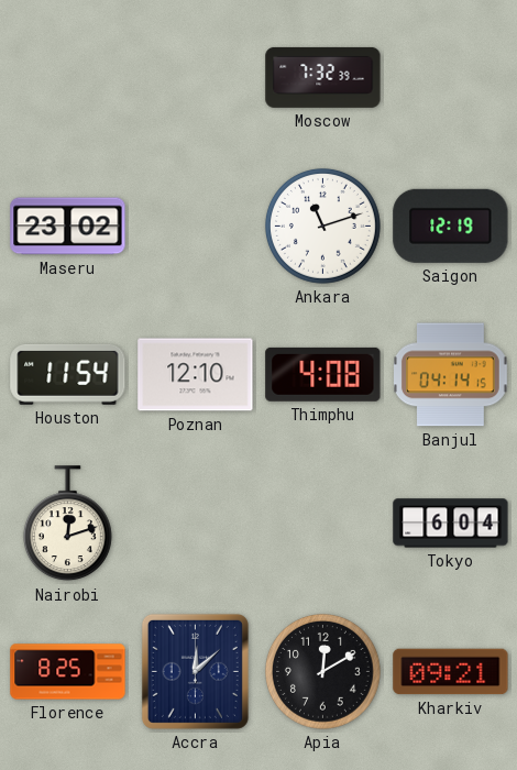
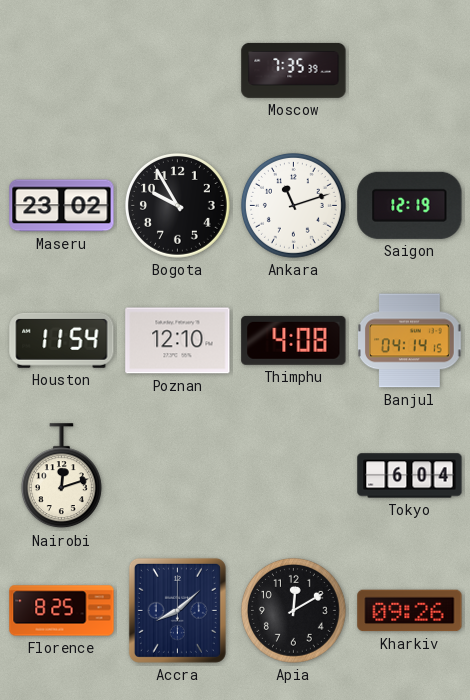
Moscow: 7:32 -> 7:35
Bogota: none -> 9:55
Accra: 12:08 -> 8:08
Kharkiv: 09:21 -> 09:26
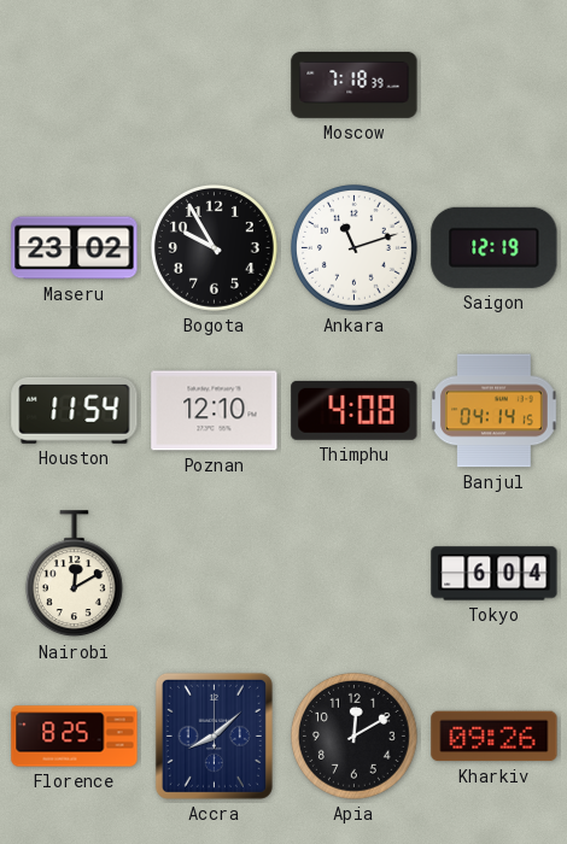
Moscow: 7:35 -> 7:18
Nairobi: 12:12 -> 12:10
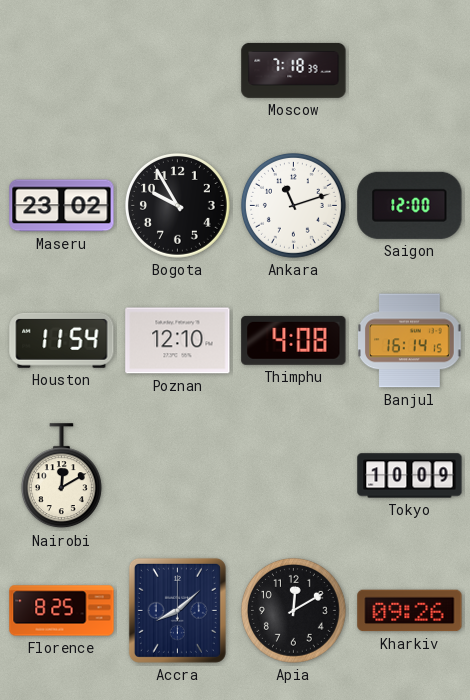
Saigon: 12:19 -> 12:00
Banjul: 04:14 -> 16:14
Tokyo: 6:04 -> 10:09
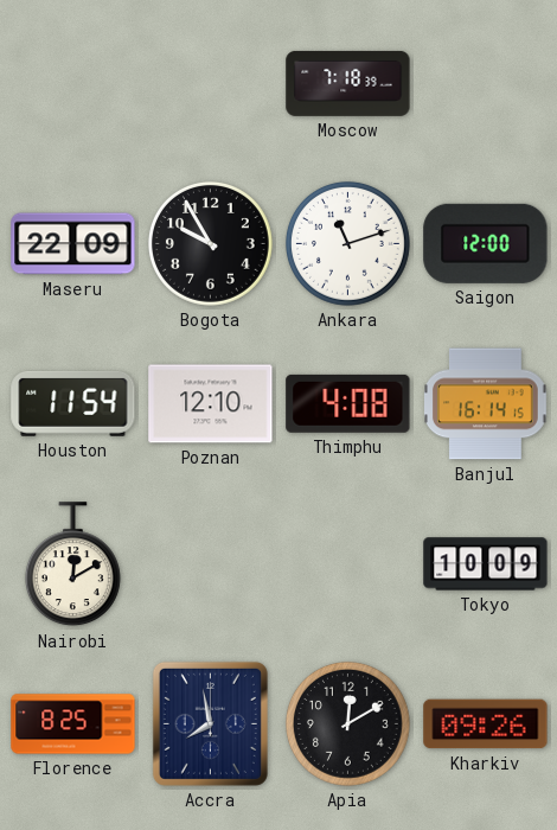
Maseru: 23:02 -> 22:09
Accra: 8:08 -> 7:58
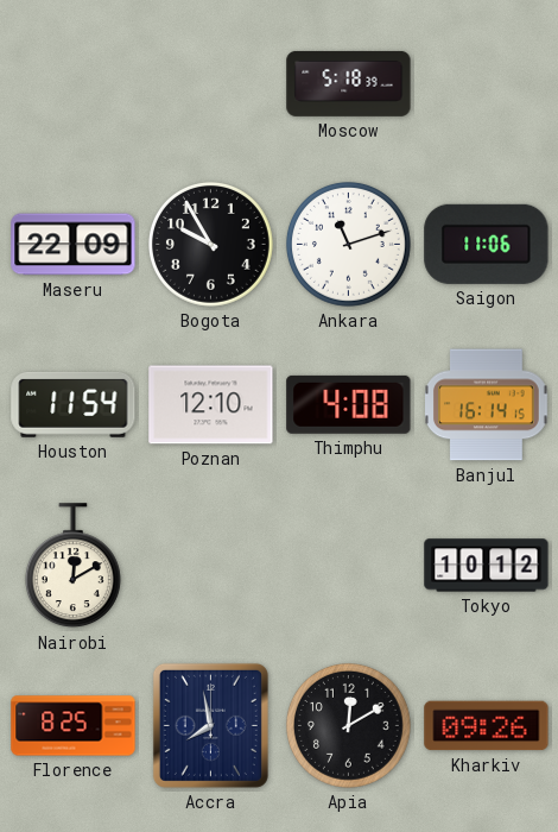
Moscow: 7:18 -> 5:18
Saigon: 12:00 -> 11:06
Tokyo: 10:09 -> 10:12
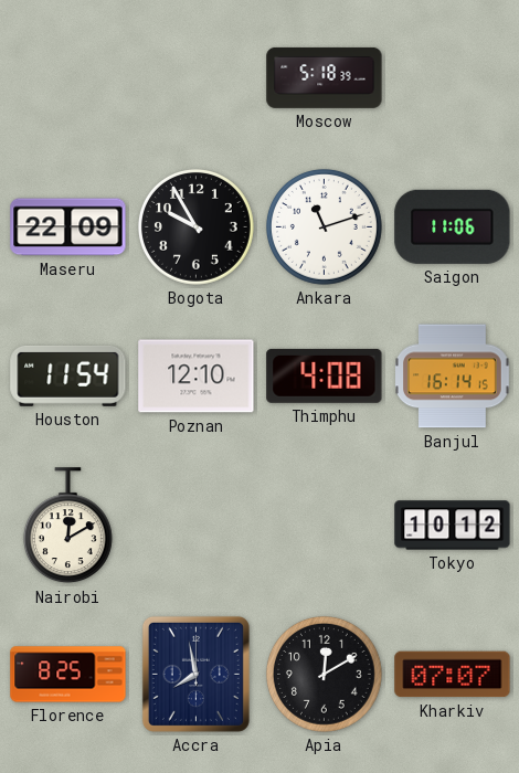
Kharkiv: 09:26 -> 07:07
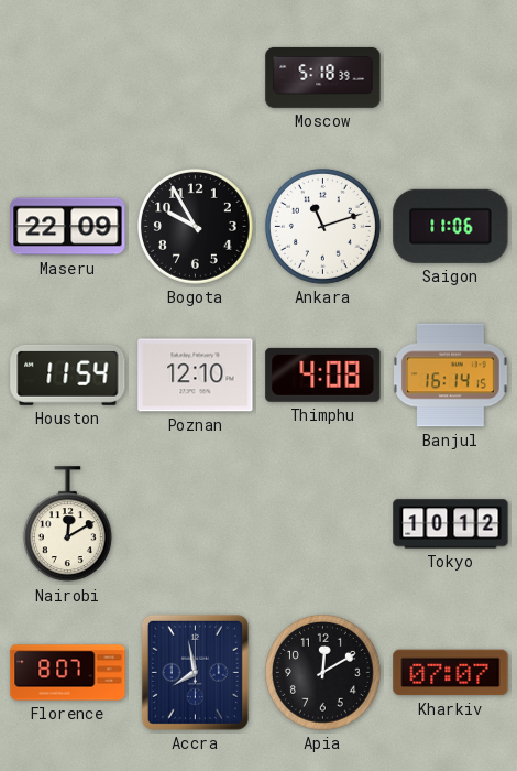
Florence: 8:25 -> 8:07
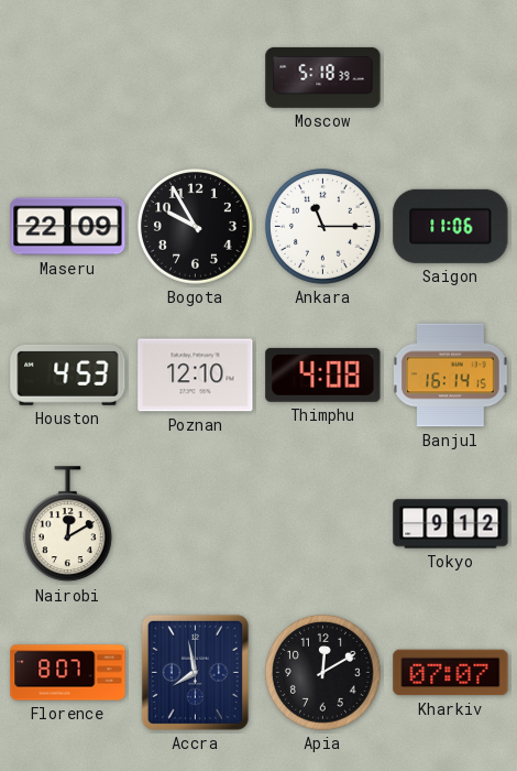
Ankara: 11:12 -> 11:15
Houston: 11:54 -> 4:53
Tokyo: 10:12 -> 9:12
